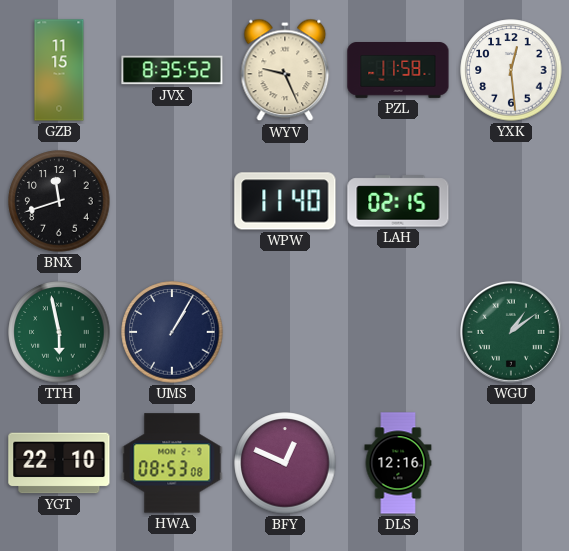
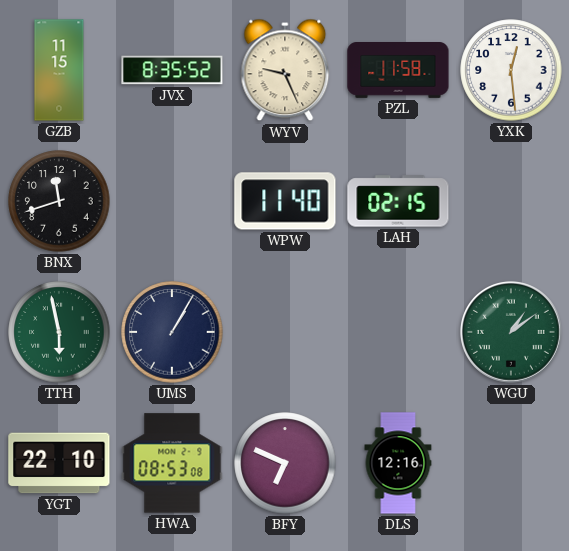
BFY: 12:49 -> 6:49
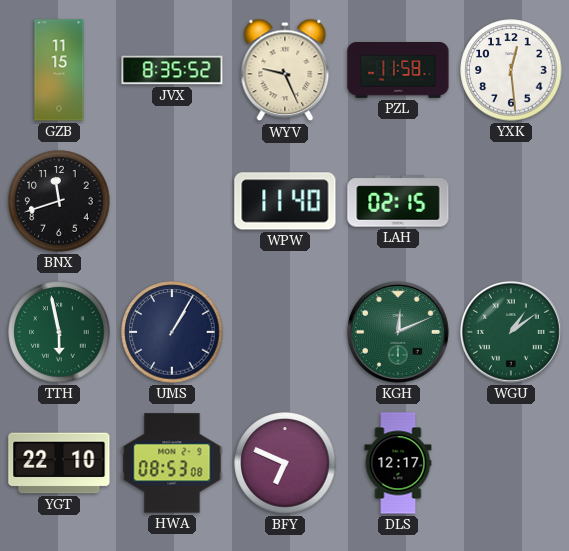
KGH: none -> 12:11
DLS: 12:16 -> 12:17
